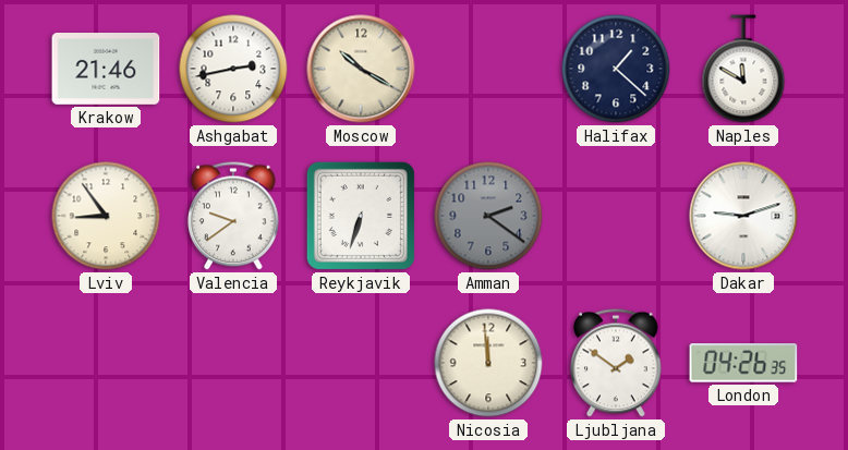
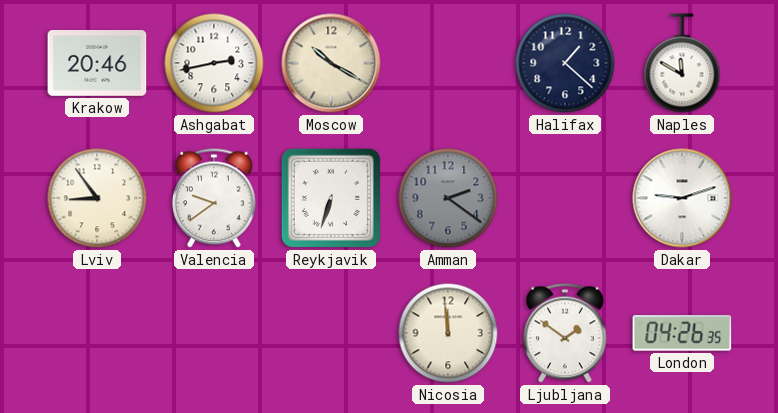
Krakow: 21:46 -> 20:46
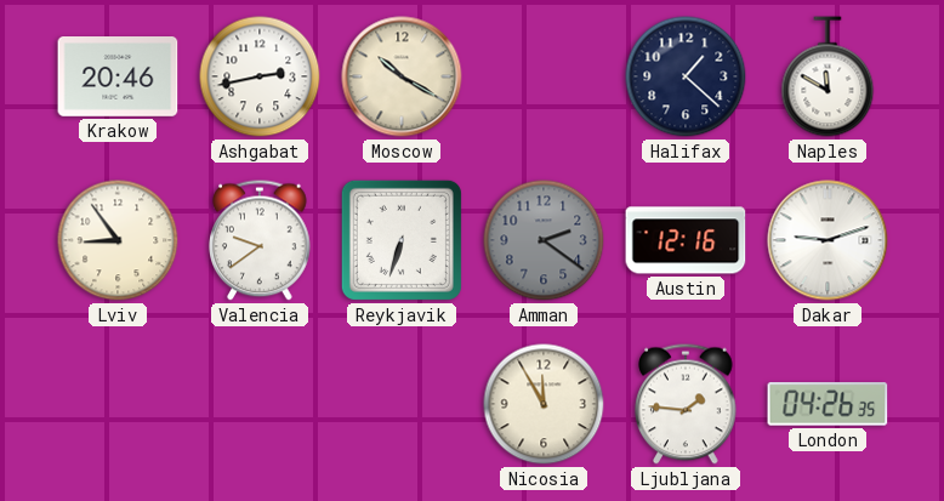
Austin: none -> 12:16
Nicosia: 11:59 -> 11:55
Ljubljana: 1:51 -> 1:46
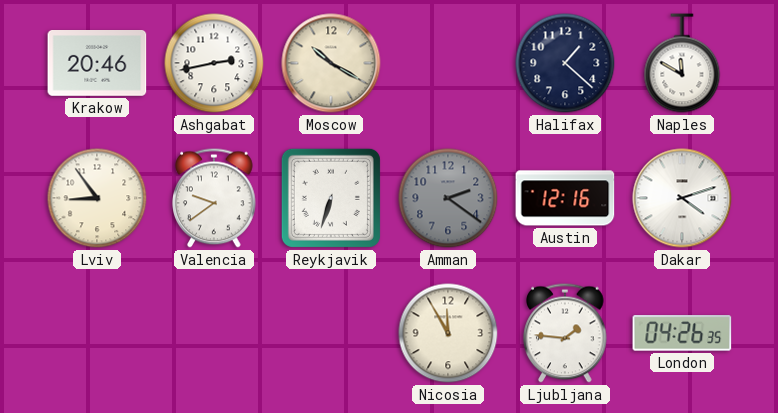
Dakar: 9:12 -> 4:12
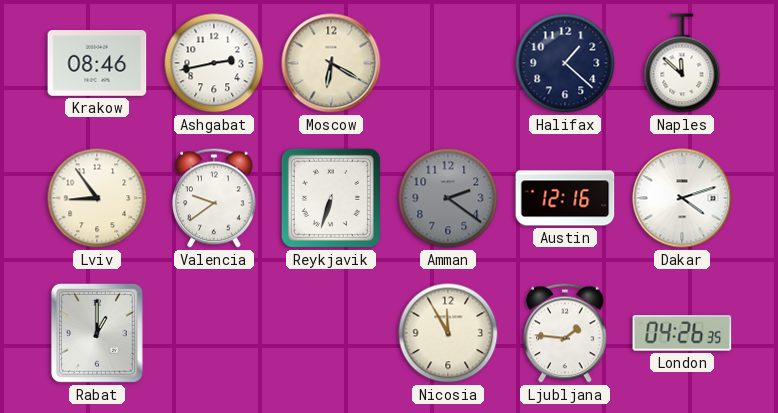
Krakow: 20:46 -> 08:46
Moscow: 10:20 -> 6:20
Naples: 11:50 -> 11:52
Rabat: none -> 1:00
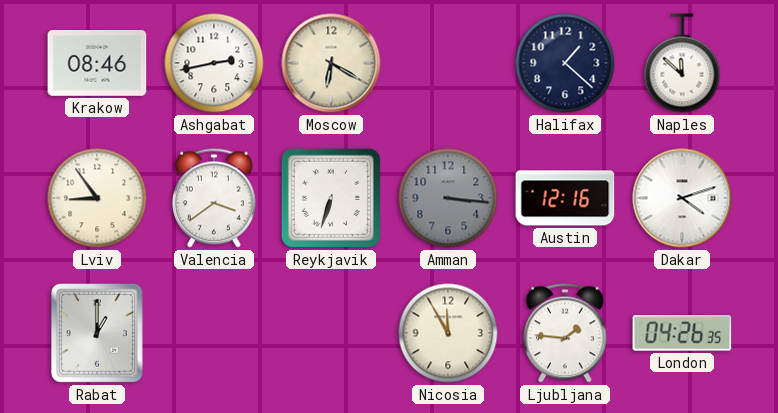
Valencia: 9:39 -> 3:39
Amman: 2:21 -> 3:16
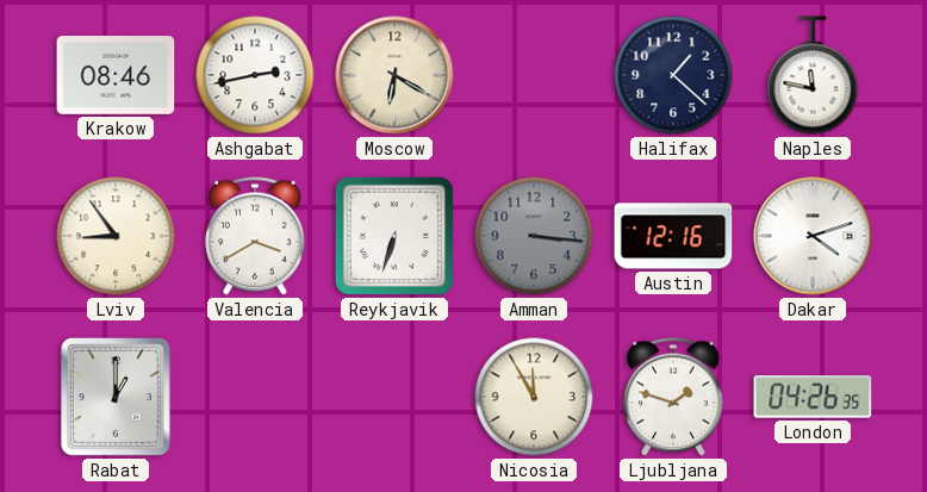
Naples: 11:52 -> 11:47
Valencia: 3:39 -> 3:40
Ljubljana: 1:46 -> 1:48
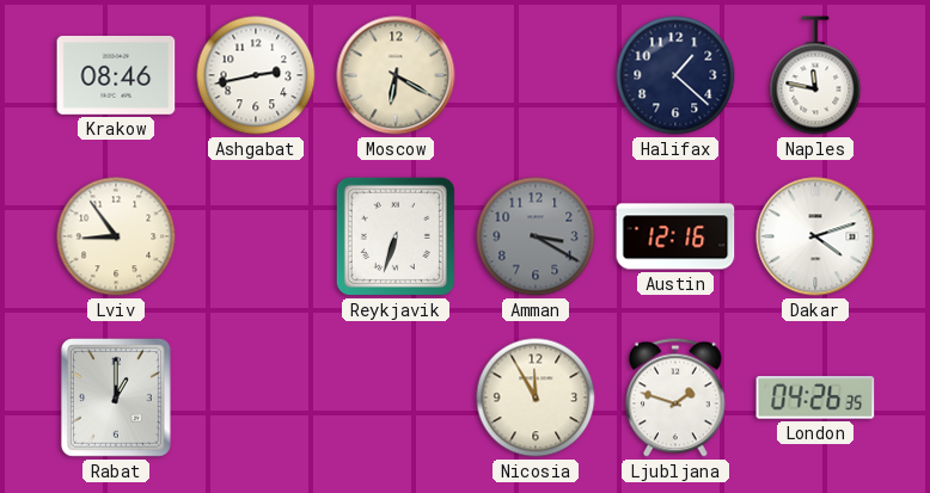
Valencia: 3:40 -> none
Amman: 3:16 -> 3:20
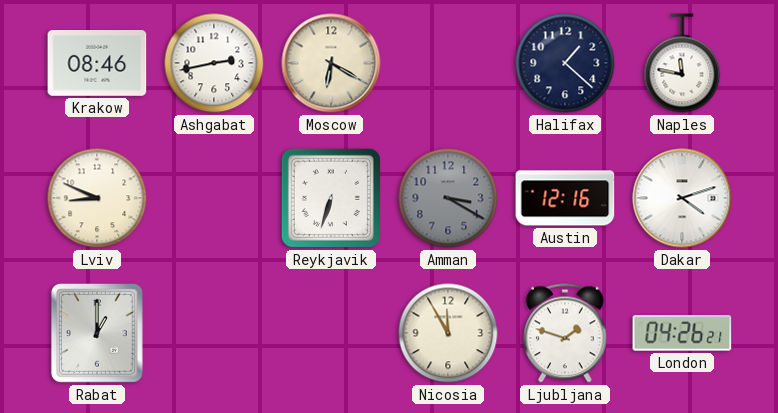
Lviv: 8:54 -> 8:49
London: 04:26:35 -> 04:26:21
